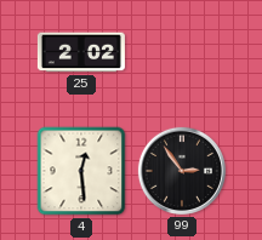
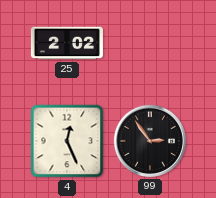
4: 12:29 -> 12:26
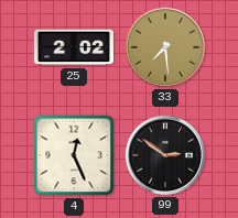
33: none -> 7:29
99: 2:54 -> 2:51
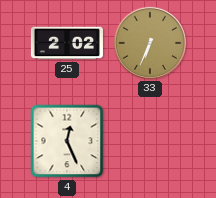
33: 7:29 -> 6:34
99: 2:51 -> none
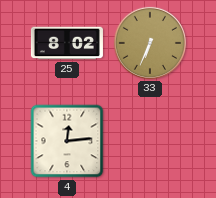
25: 2:02 -> 8:02
4: 12:26 -> 12:14
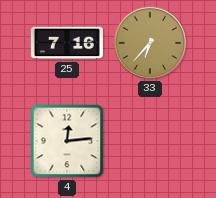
25: 8:02 -> 7:16
33: 6:34 -> 6:37
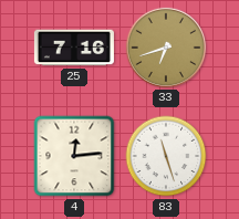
33: 6:37 -> 6:42
83: none -> 11:27
